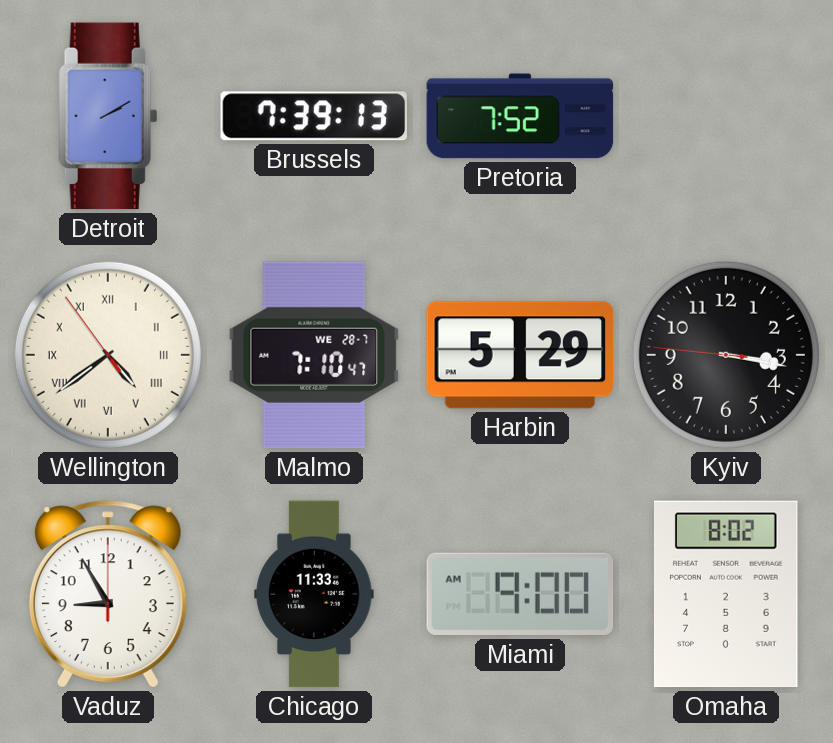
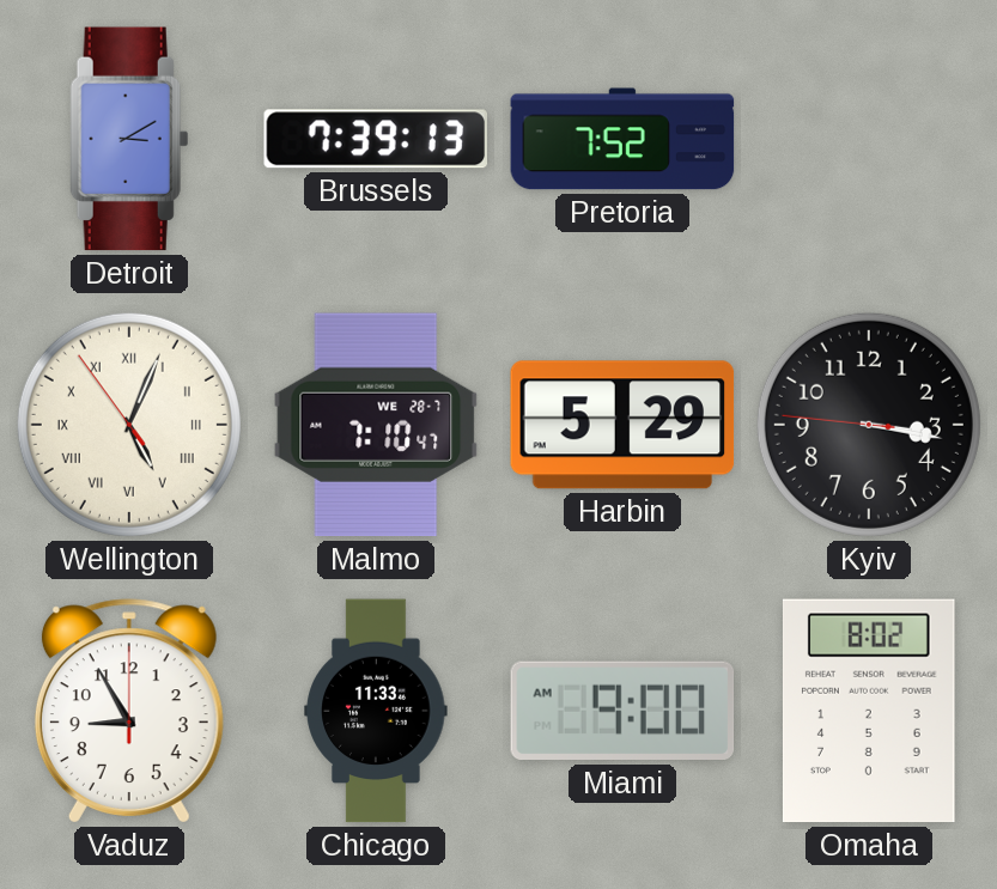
Detroit: 2:10 -> 3:10
Wellington: 4:38 -> 5:03
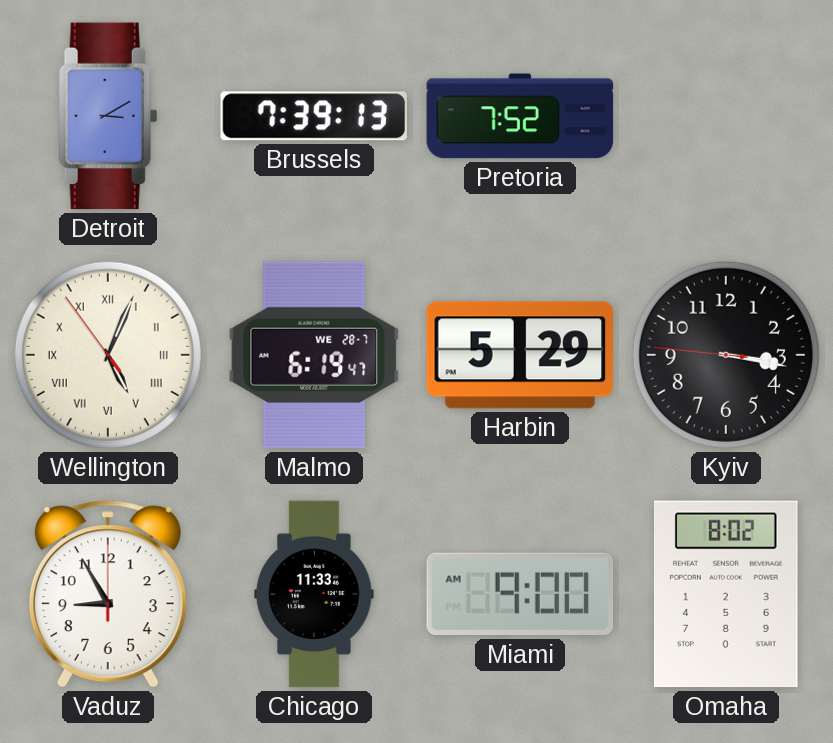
Malmo: 7:10 -> 6:19
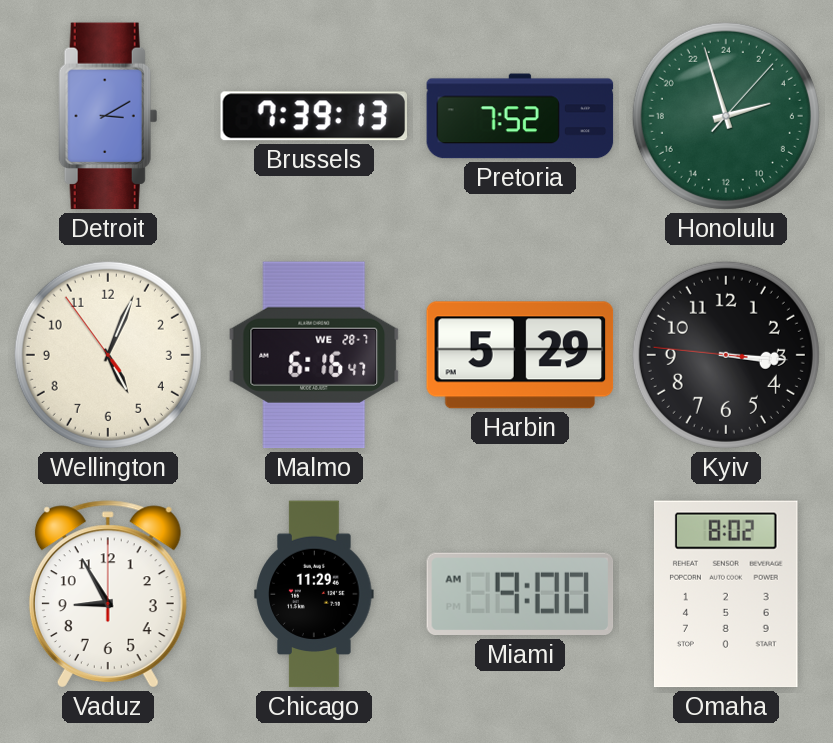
Honolulu: none -> 4:57
Wellington numerals: Roman -> Arabic
Malmo: 6:19 -> 6:16
Kyiv: 3:16 -> 3:15
Chicago: 11:33 -> 11:29
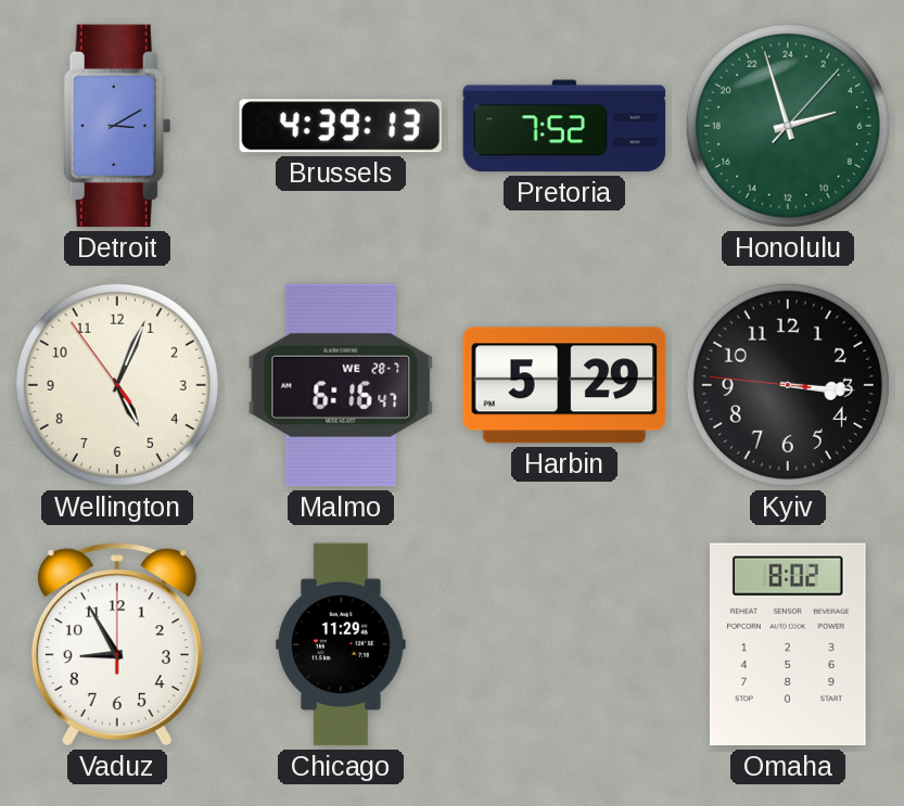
Brussels: 7:39 -> 4:39
Miami: 9:00 -> none
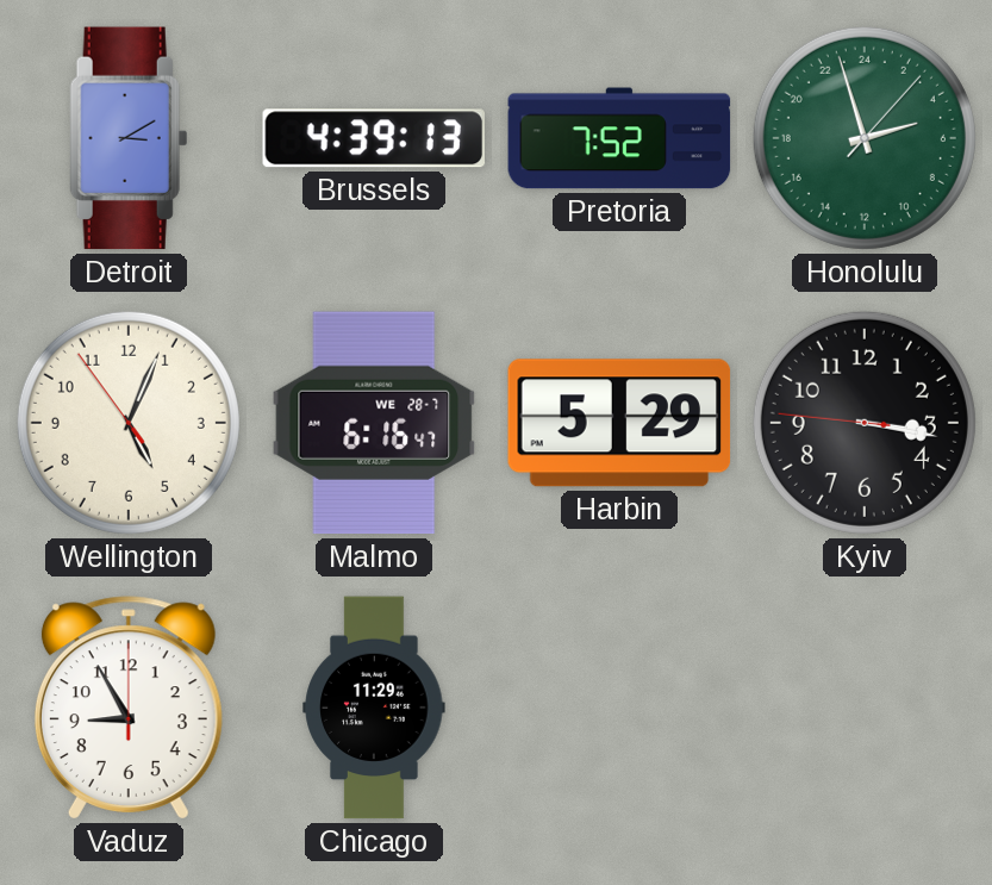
Kyiv: 3:15 -> 3:16
Omaha: 8:02 -> none
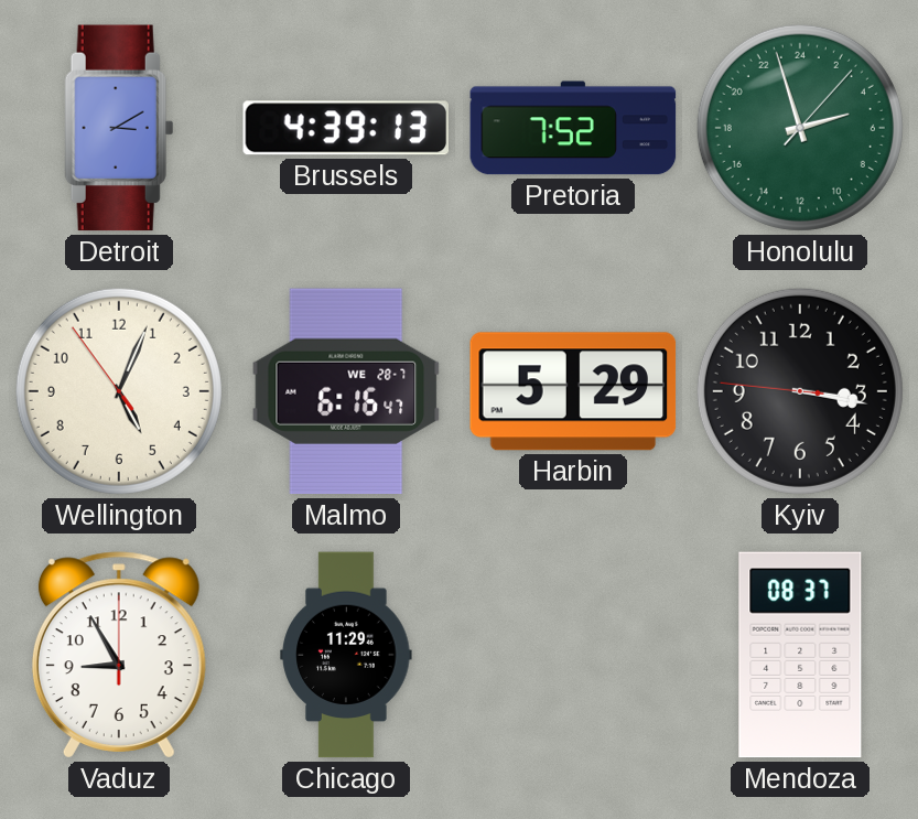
Mendoza: none -> 08:37
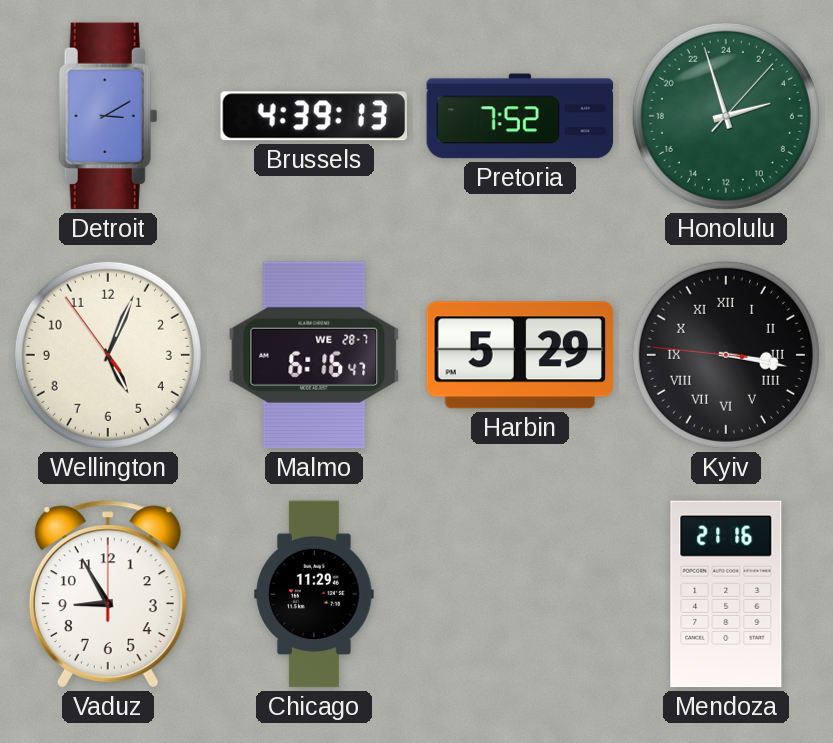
Kyiv numerals: Arabic -> Roman
Mendoza: 08:37 -> 21:16
